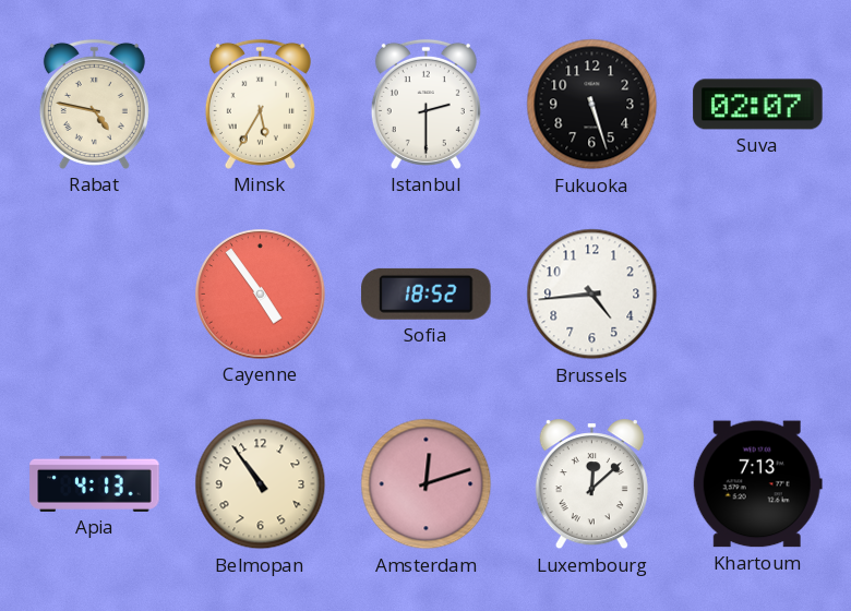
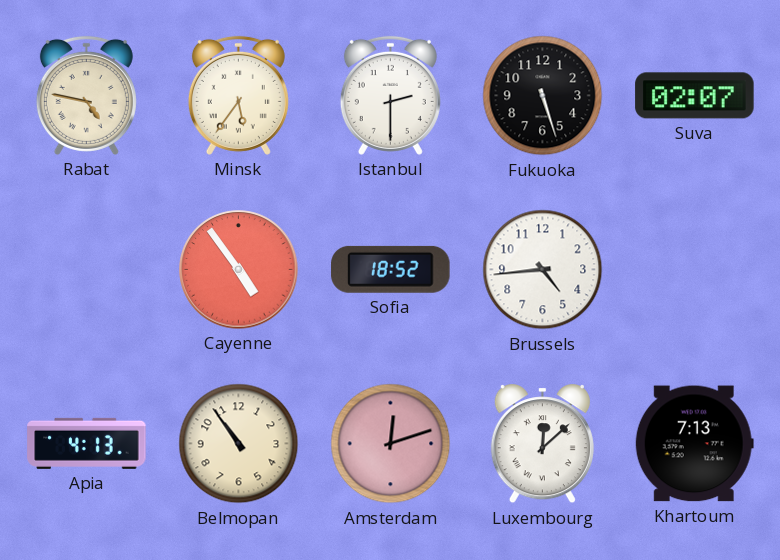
Minsk: 5:35 -> 5:36
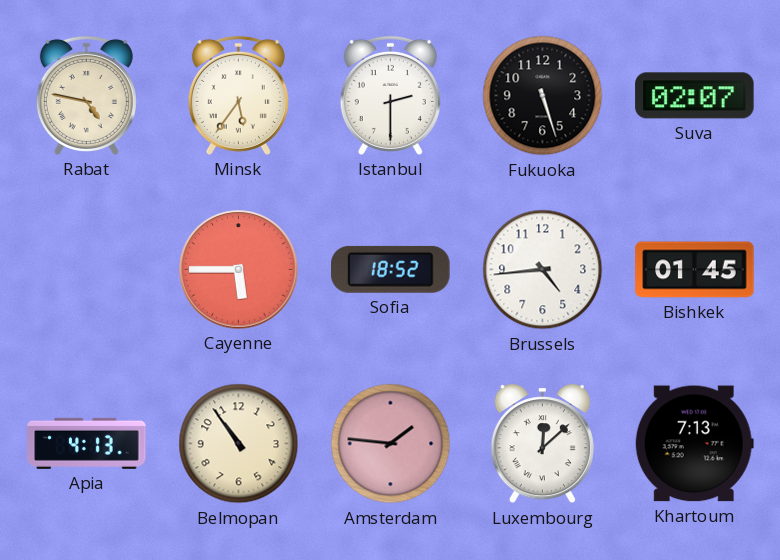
Cayenne: 4:54 -> 5:45
Bishkek: none -> 01:45
Amsterdam: 12:12 -> 1:46
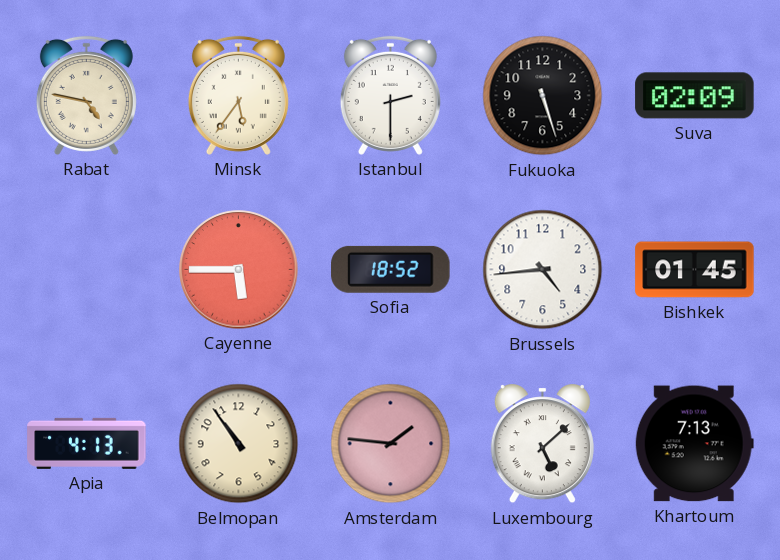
Suva: 02:07 -> 02:09
Luxembourg: 12:08 -> 5:08
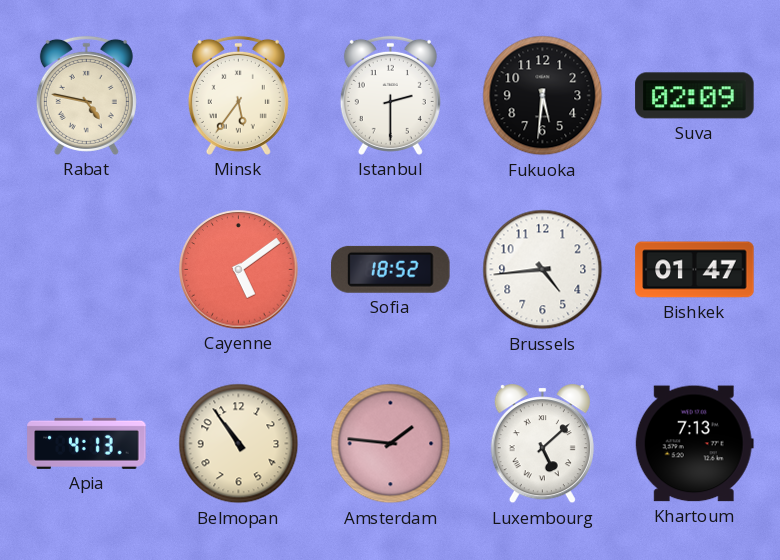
Fukuoka: 5:27 -> 5:31
Cayenne: 5:45 -> 5:09
Bishkek: 01:45 -> 01:47
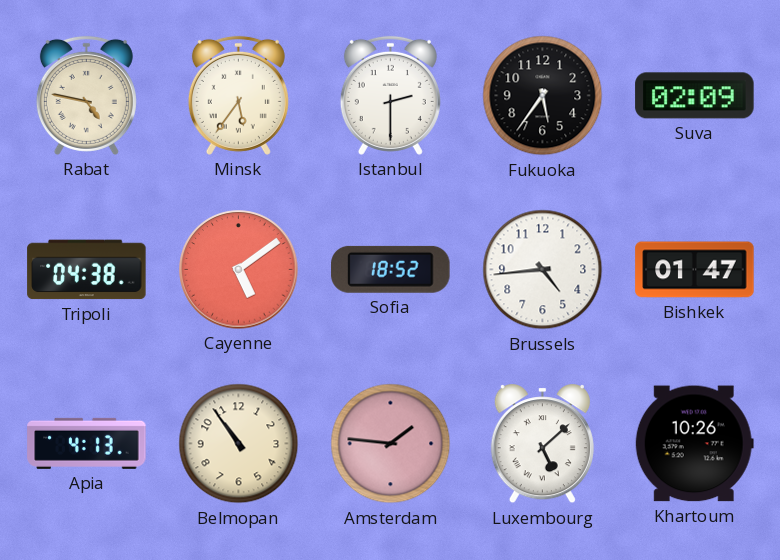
Fukuoka: 5:31 -> 5:36
Tripoli: none -> 04:38
Khartoum: 7:13 -> 10:26
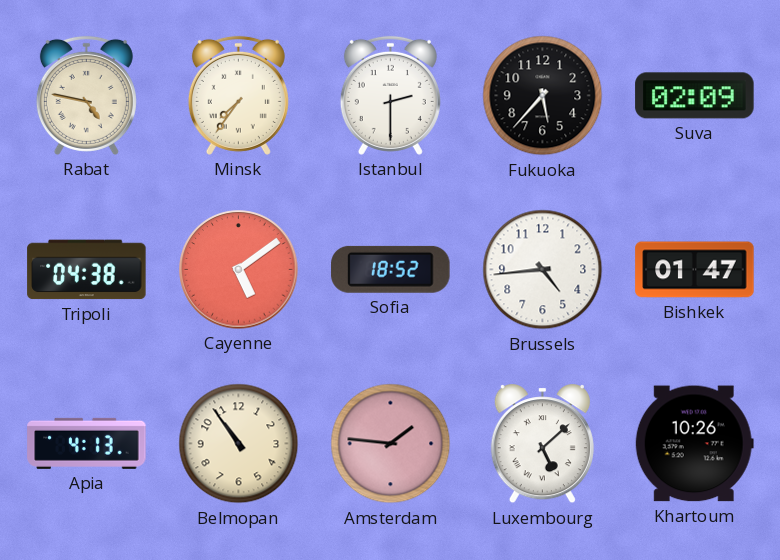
Minsk: 5:36 -> 7:36
Fukuoka: 5:36 -> 5:37
